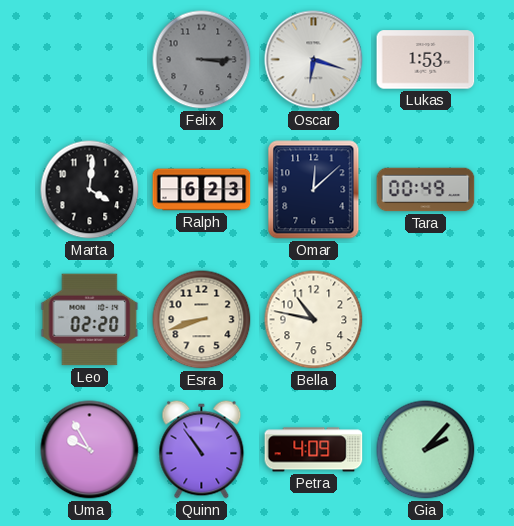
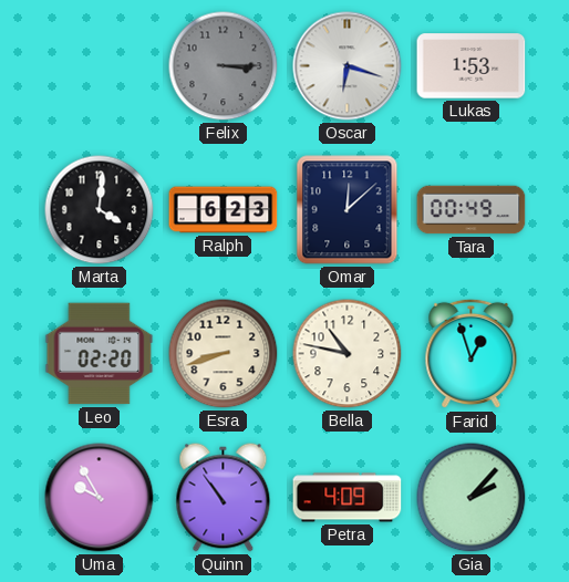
Farid: none -> 12:57
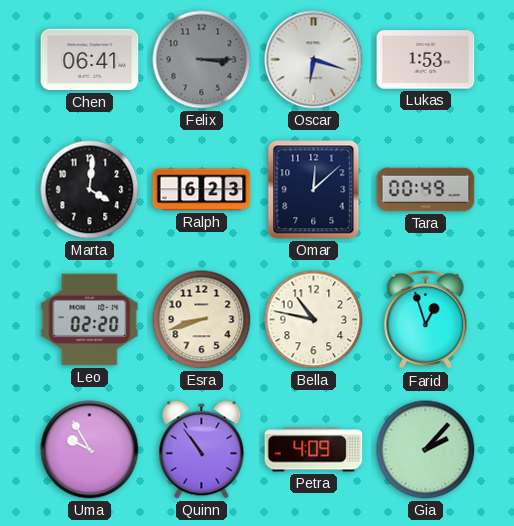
Chen: none -> 06:41
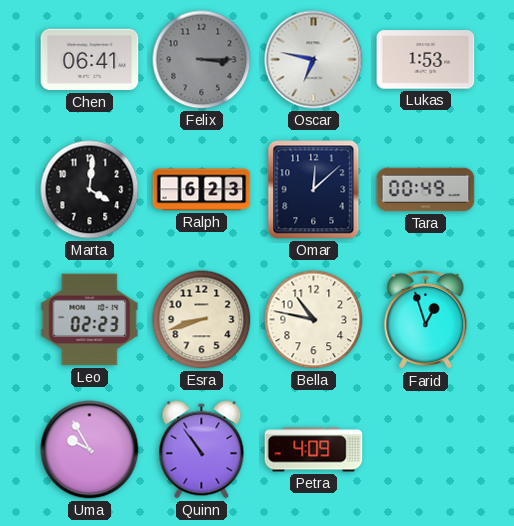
Oscar: 6:18 -> 6:47
Leo: 02:20 -> 02:23
Gia: 2:07 -> none
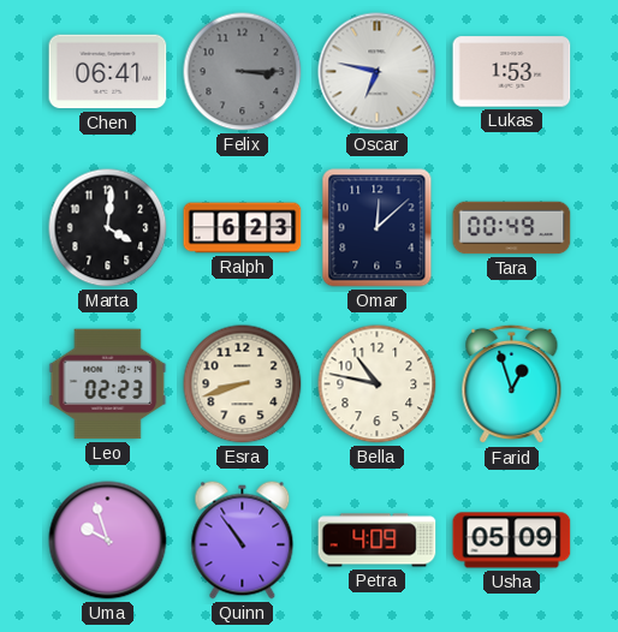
Uma: 9:55 -> 9:57
Usha: none -> 05:09
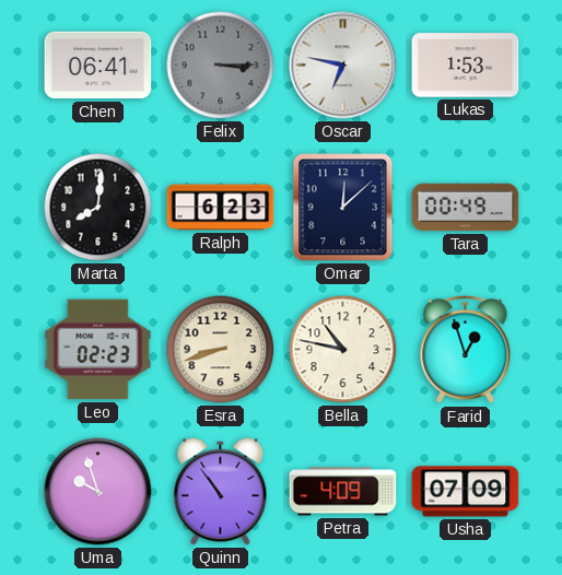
Marta: 4:01 -> 8:01
Usha: 05:09 -> 07:09
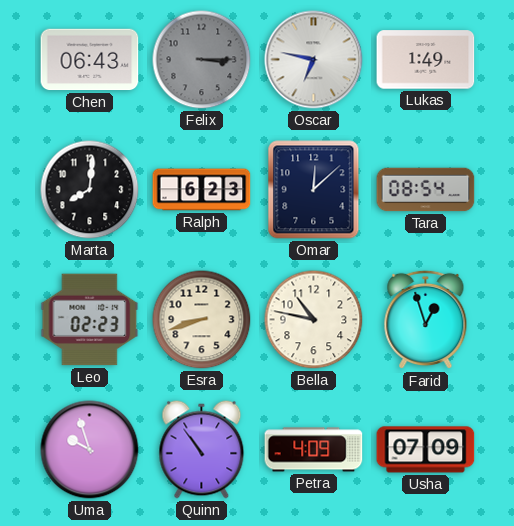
Chen: 06:41 -> 06:43
Lukas: 1:53 -> 1:49
Tara: 00:49 -> 08:54
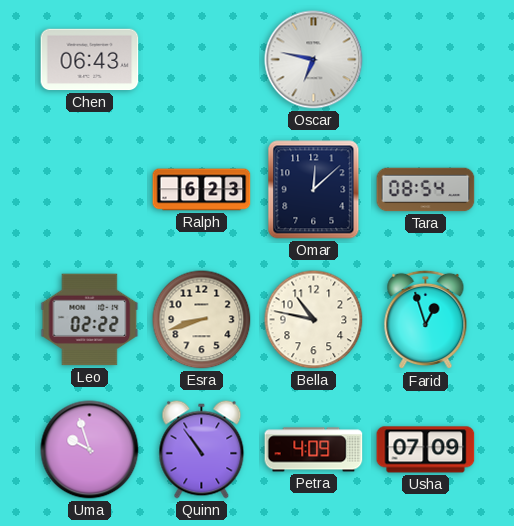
Felix: 3:15 -> none
Lukas: 1:49 -> none
Marta: 8:01 -> none
Leo: 02:23 -> 02:22
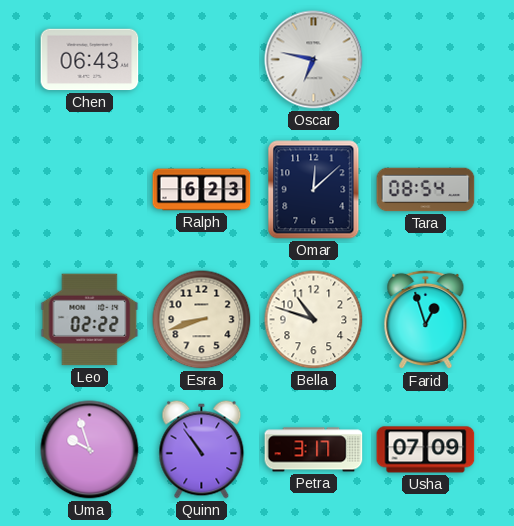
Bella: 10:47 -> 10:48
Petra: 4:09 -> 3:17
